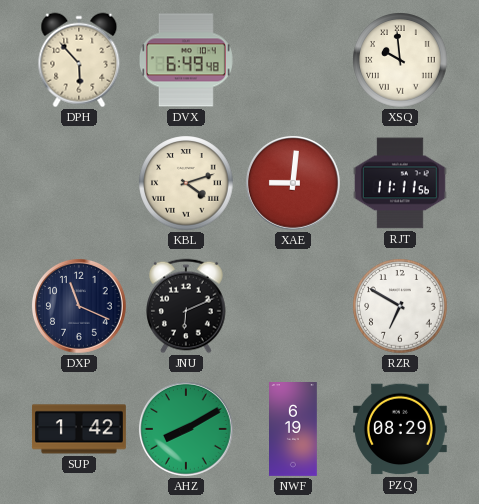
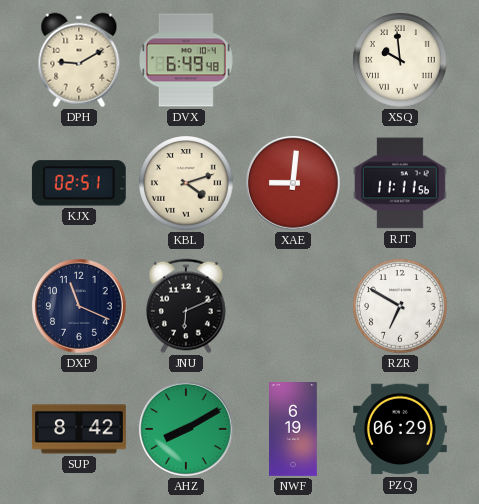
DPH: 5:53 -> 9:10
KJX: none -> 02:51
SUP: 1:42 -> 8:42
PZQ: 08:29 -> 06:29
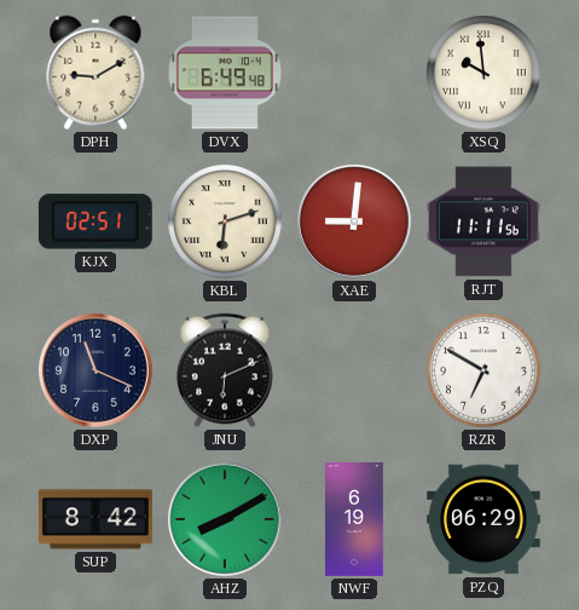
KBL: 4:12 -> 6:12
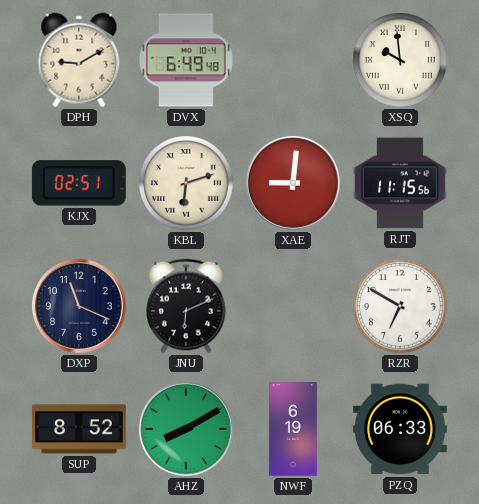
RJT: 11:11 -> 11:15
SUP: 8:42 -> 8:52
PZQ: 06:29 -> 06:33
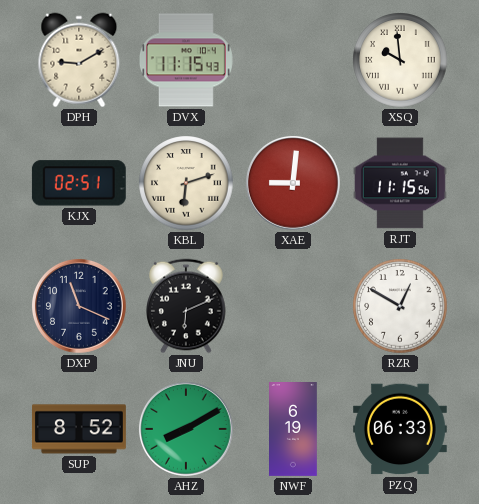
DVX: 6:49 -> 11:15
RZR: 6:50 -> 12:50
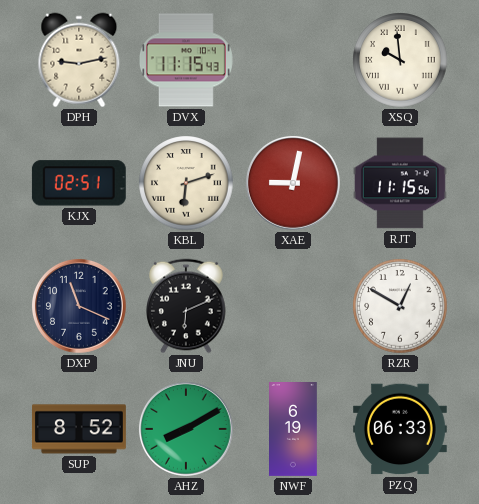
DPH: 9:10 -> 9:13
XAE: 9:01 -> 9:02
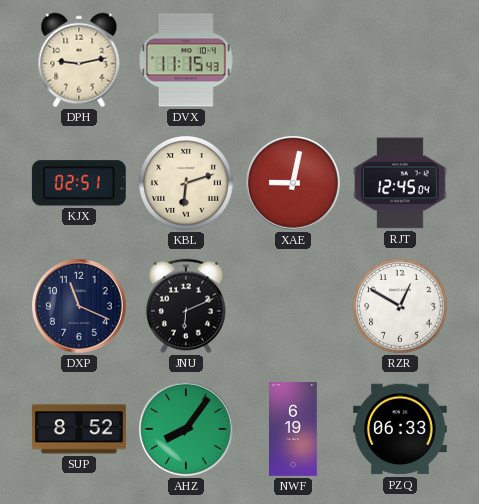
XSQ: 9:59 -> none
RJT: 11:15 -> 12:45
AHZ: 8:10 -> 8:06
